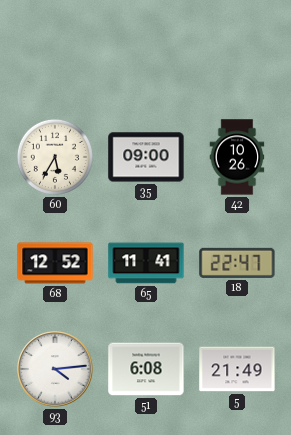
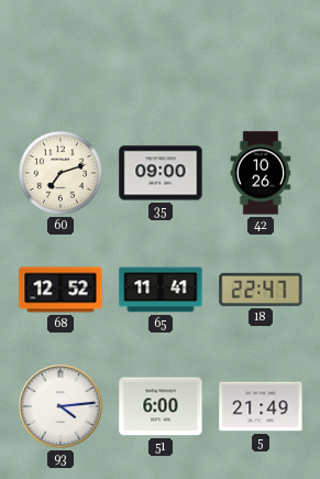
60: 5:35 -> 7:12
51: 6:08 -> 6:00
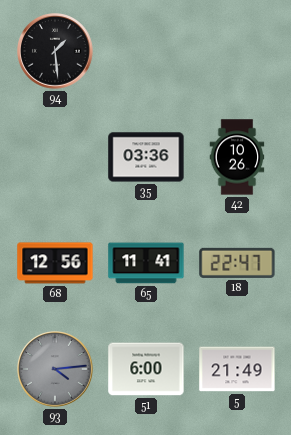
94: none -> 1:29
60: 7:12 -> none
35: 09:00 -> 03:36
68: 12:52 -> 12:56
93 dial: white -> grey
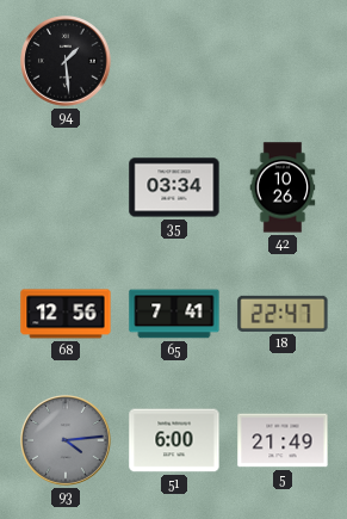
35: 03:36 -> 03:34
65: 11:41 -> 7:41
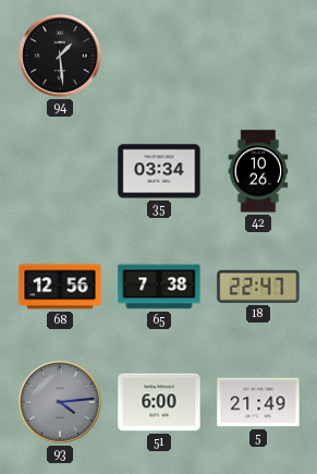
65: 7:41 -> 7:38
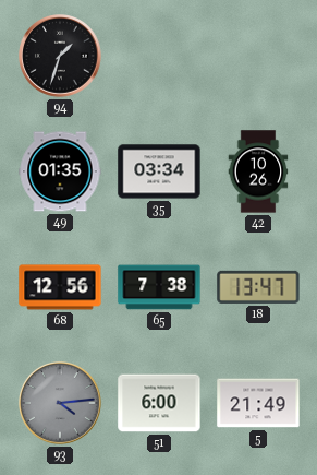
94: 1:29 -> 1:33
49: none -> 01:35
18: 22:47 -> 13:47
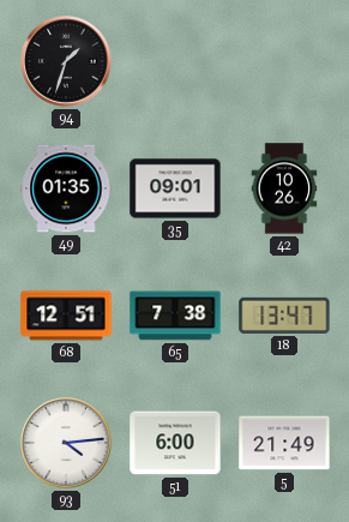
35: 03:34 -> 09:01
68: 12:56 -> 12:51
93 dial: grey -> white
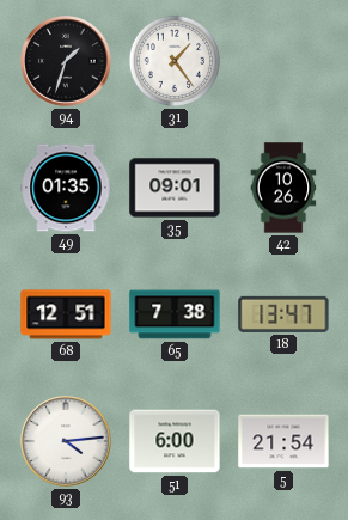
31: none -> 1:24
5: 21:49 -> 21:54
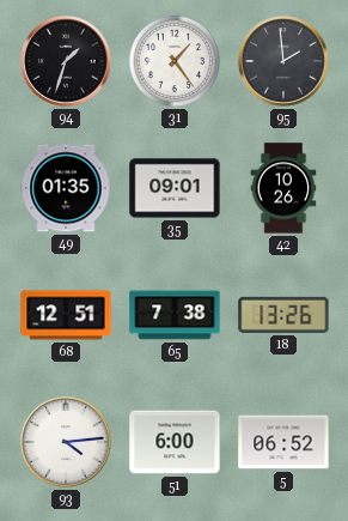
95: none -> 1:59
18: 13:47 -> 13:26
5: 21:54 -> 06:52
